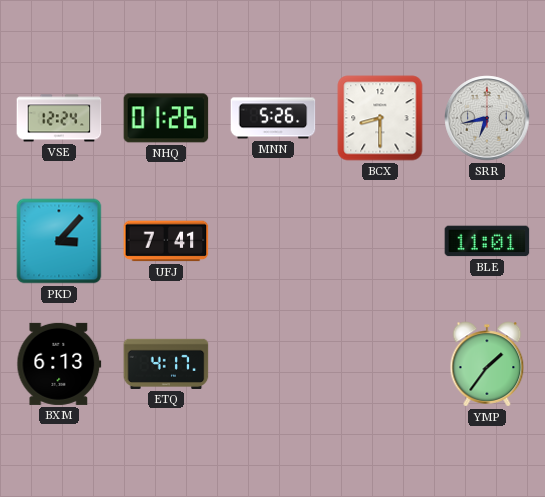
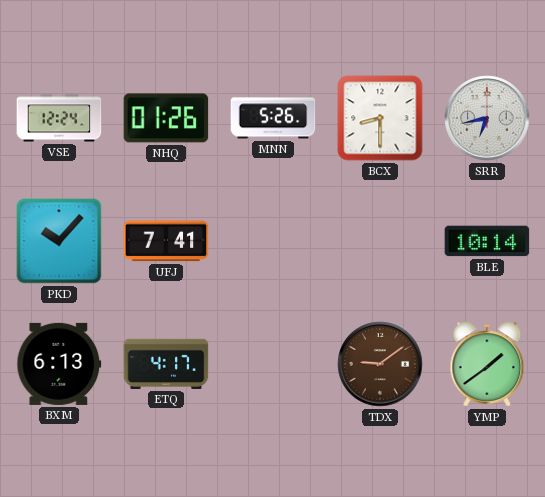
PKD: 3:07 -> 10:07
BLE: 11:01 -> 10:14
TDX: none -> 9:09
YMP: 1:36 -> 1:39
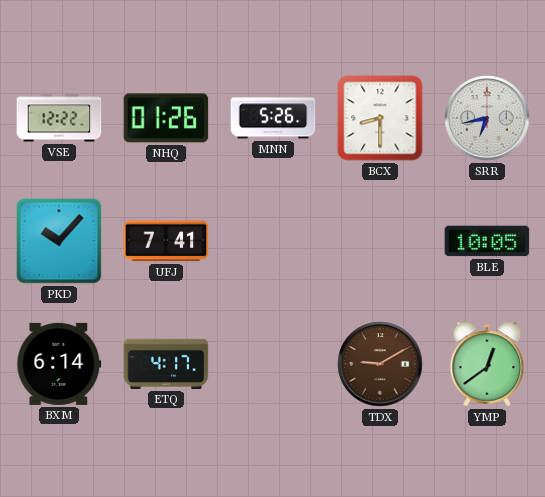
VSE: 12:24 -> 12:22
BLE: 10:14 -> 10:05
BXM: 6:13 -> 6:14
TDX: 9:09 -> 9:10
YMP: 1:39 -> 12:39
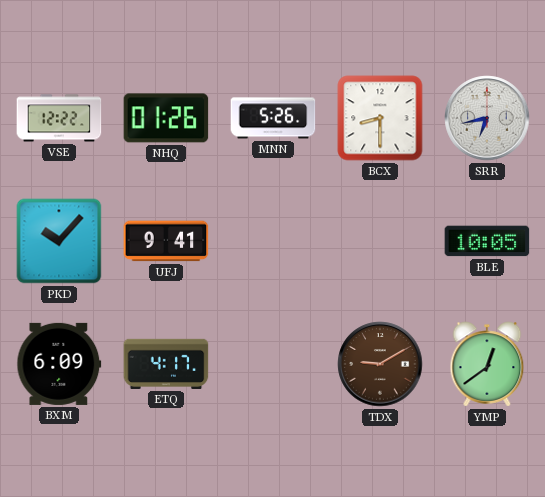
UFJ: 7:41 -> 9:41
BXM: 6:14 -> 6:09
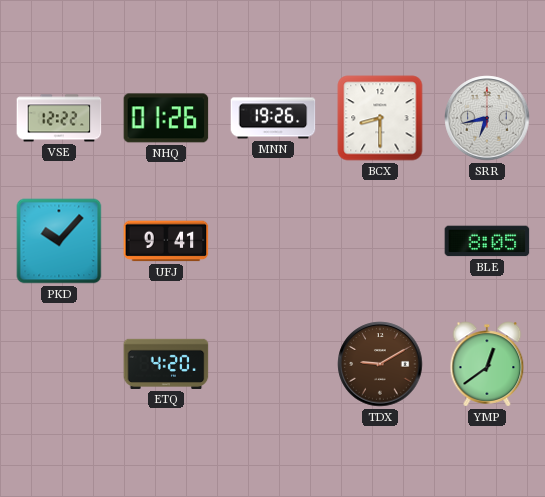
MNN: 5:26 -> 19:26
BLE: 10:05 -> 8:05
BXM: 6:09 -> none
ETQ: 4:17 -> 4:20
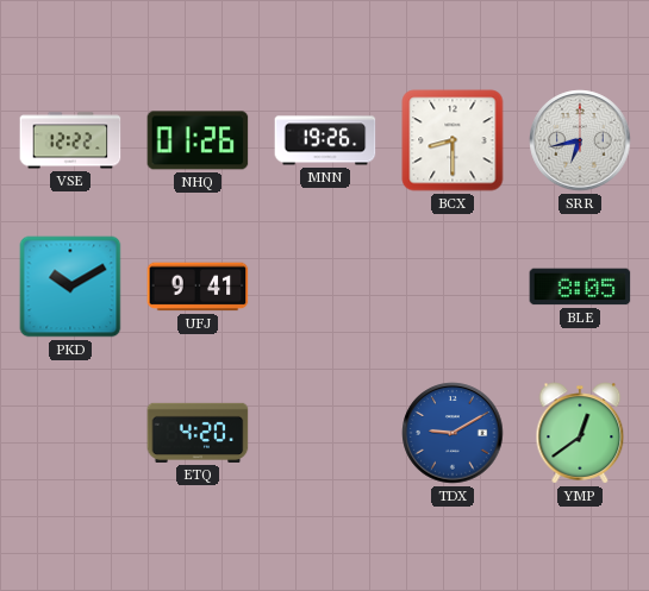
PKD: 10:07 -> 10:10
TDX dial: brown -> blue
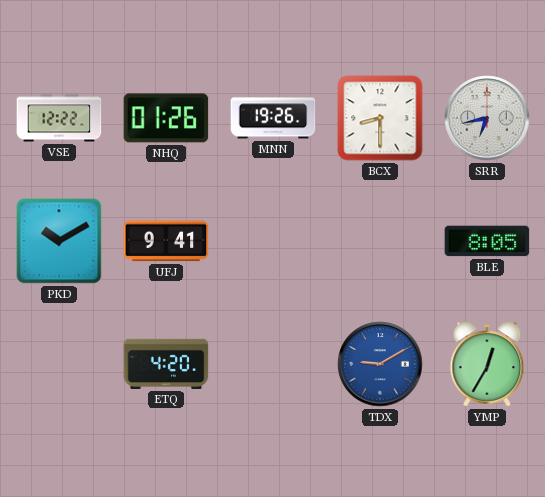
YMP: 12:39 -> 12:35
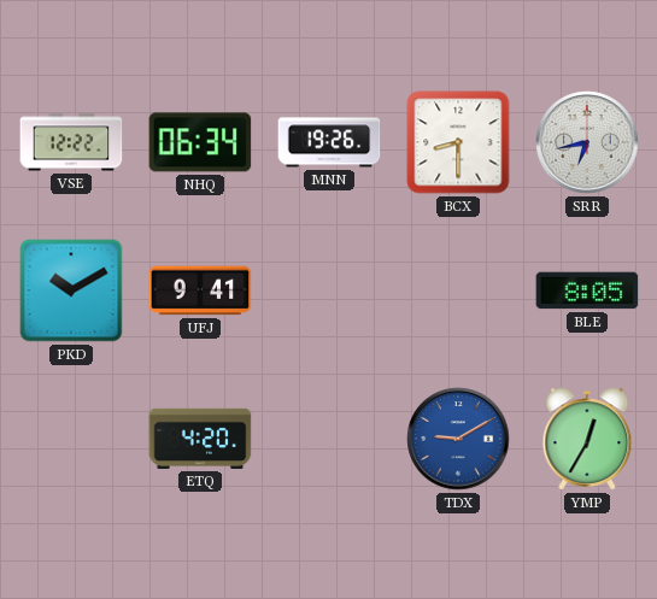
NHQ: 01:26 -> 06:34
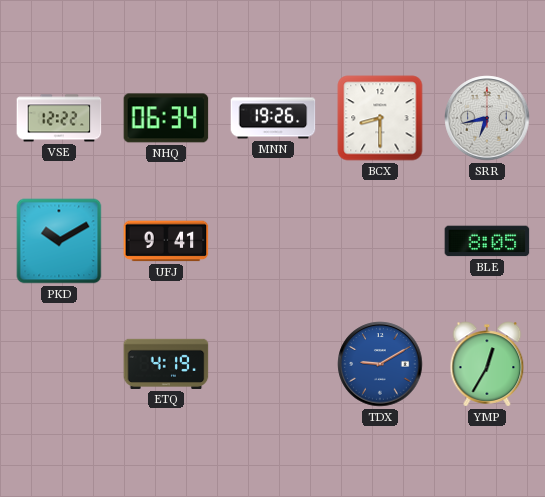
ETQ: 4:20 -> 4:19
